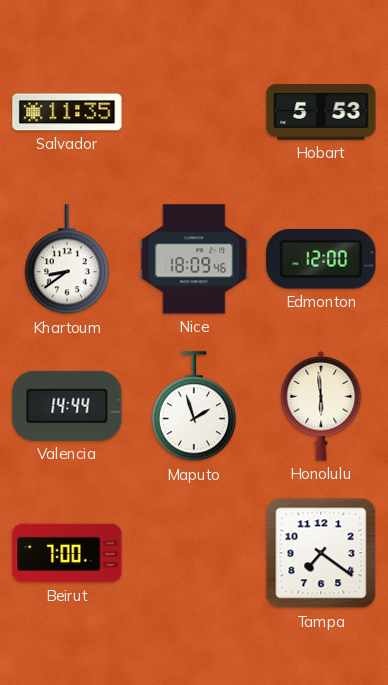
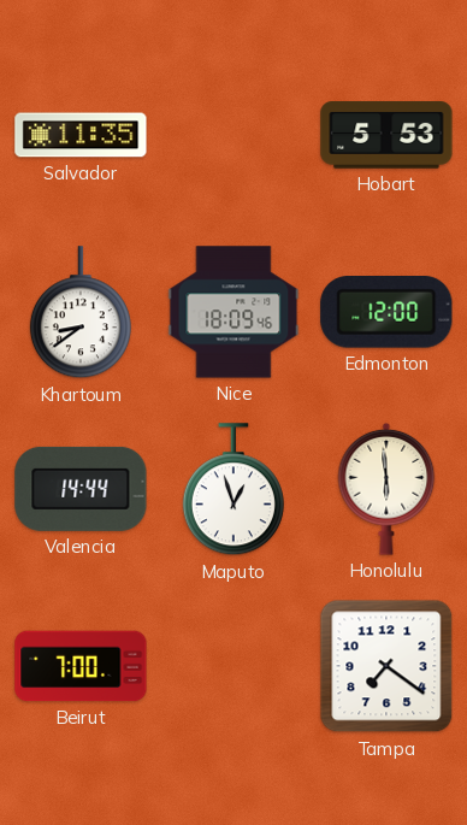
Maputo: 1:57 -> 12:57
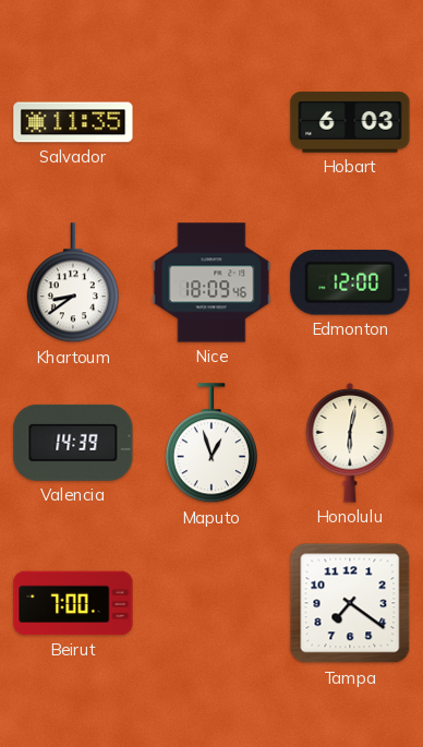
Hobart: 5:53 -> 6:03
Valencia: 14:44 -> 14:39
Honolulu: 5:59 -> 6:02
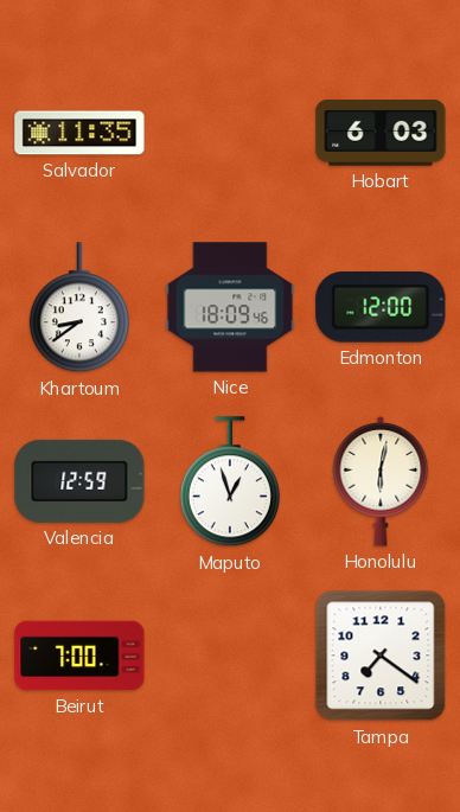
Valencia: 14:39 -> 12:59
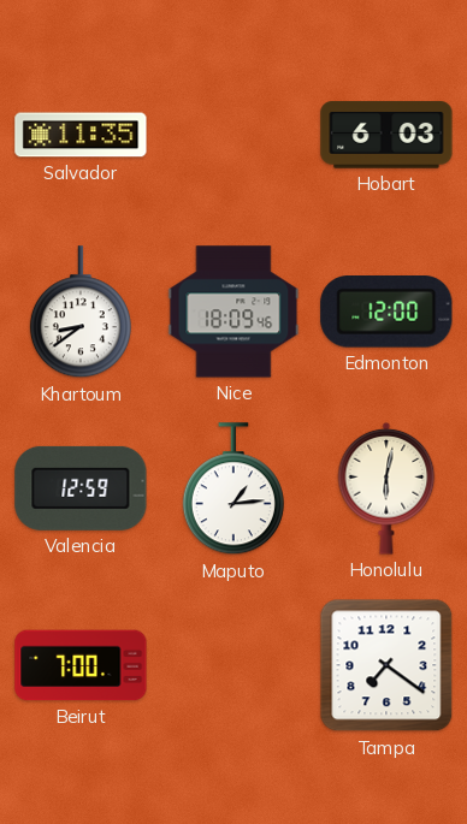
Maputo: 12:57 -> 1:14
